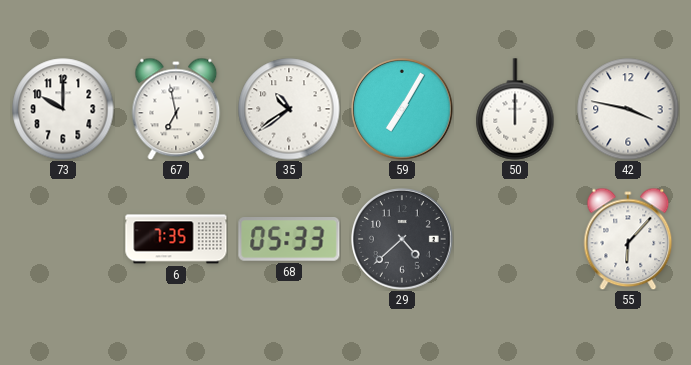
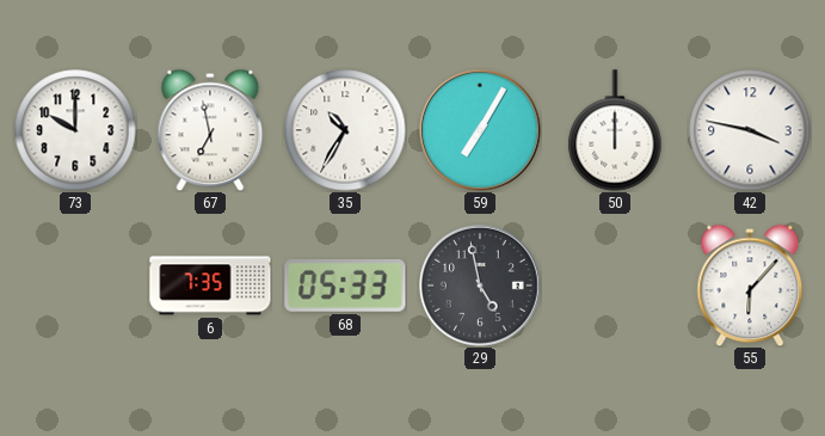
35: 10:39 -> 10:35
29: 4:38 -> 4:58
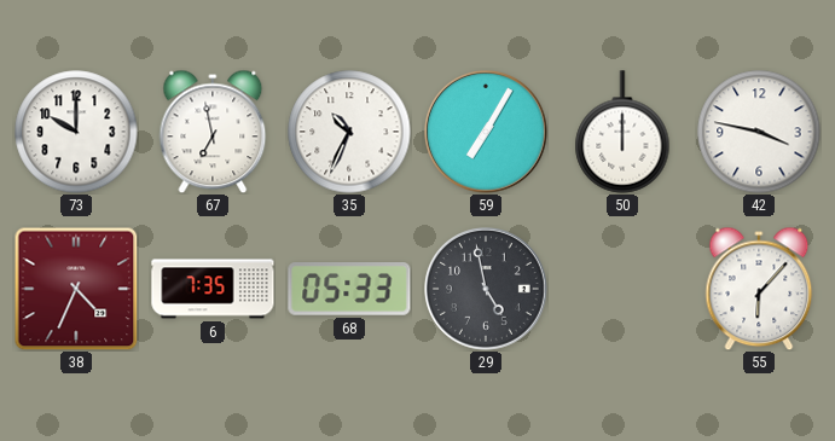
35: 10:35 -> 10:34
38: none -> 4:34
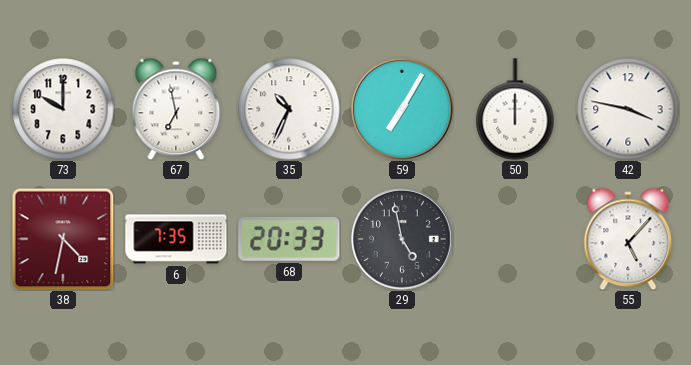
38: 4:34 -> 4:32
68: 05:33 -> 20:33
55: 6:07 -> 5:07
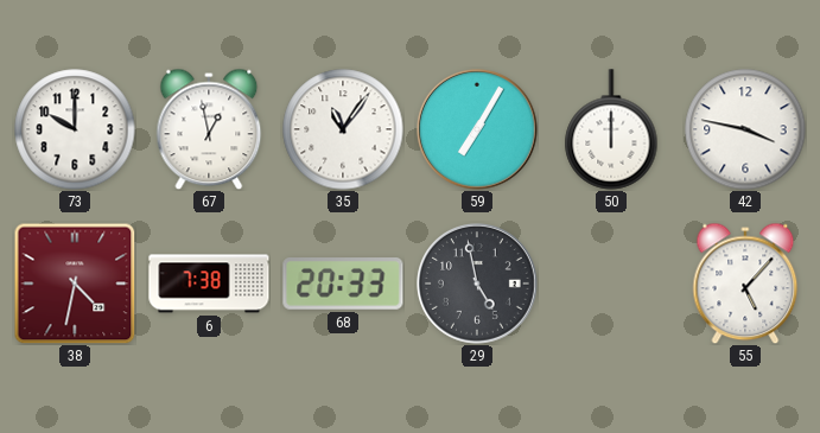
67: 6:58 -> 12:58
35: 10:34 -> 11:06
6: 7:35 -> 7:38
